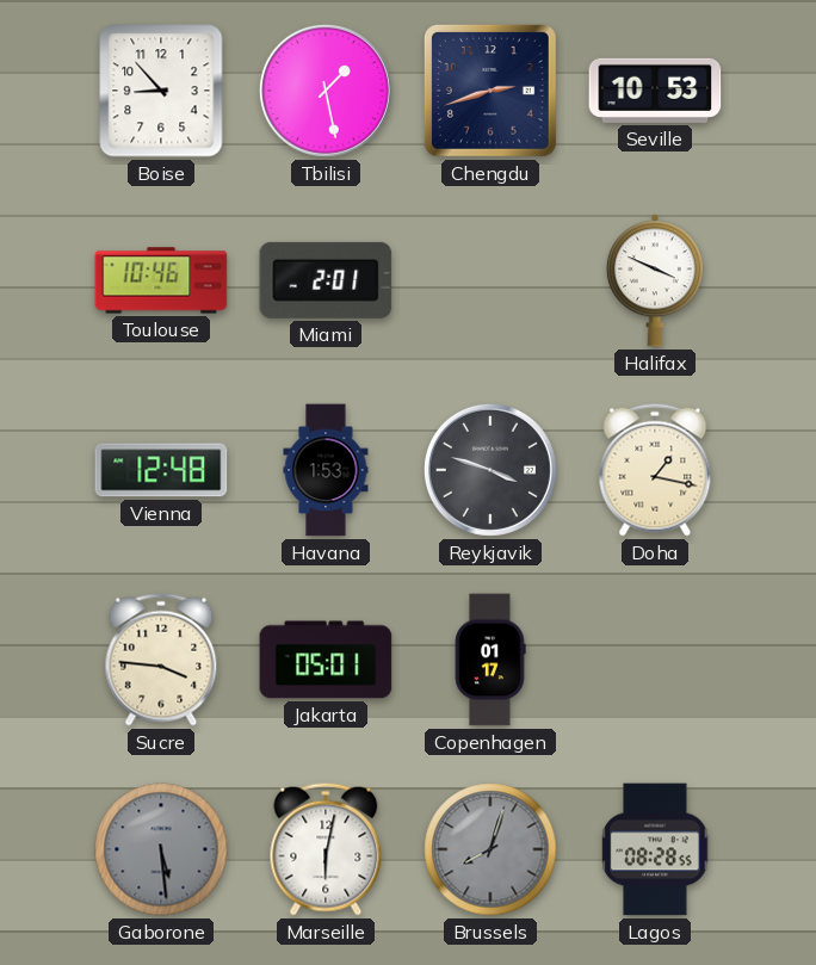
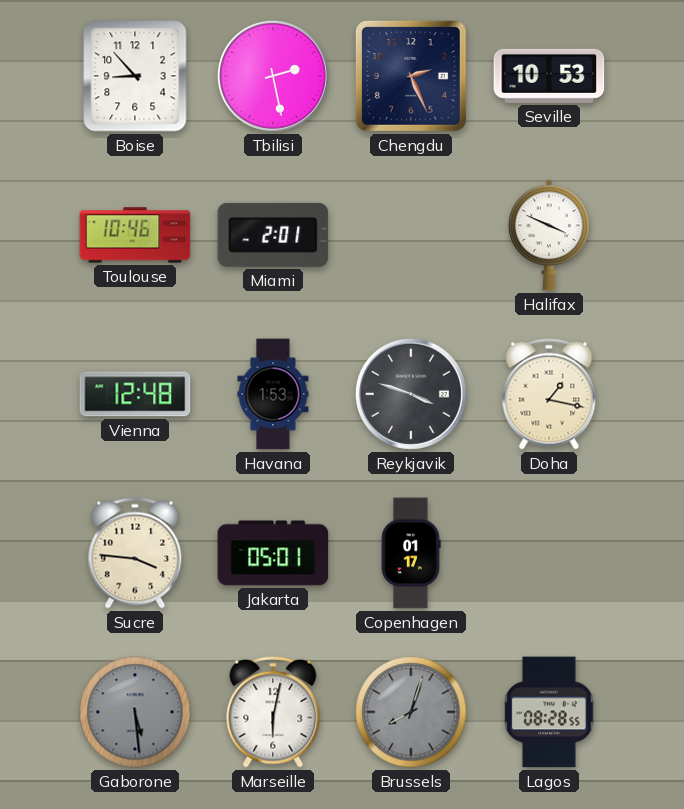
Tbilisi: 1:28 -> 2:28
Chengdu: 2:42 -> 2:26
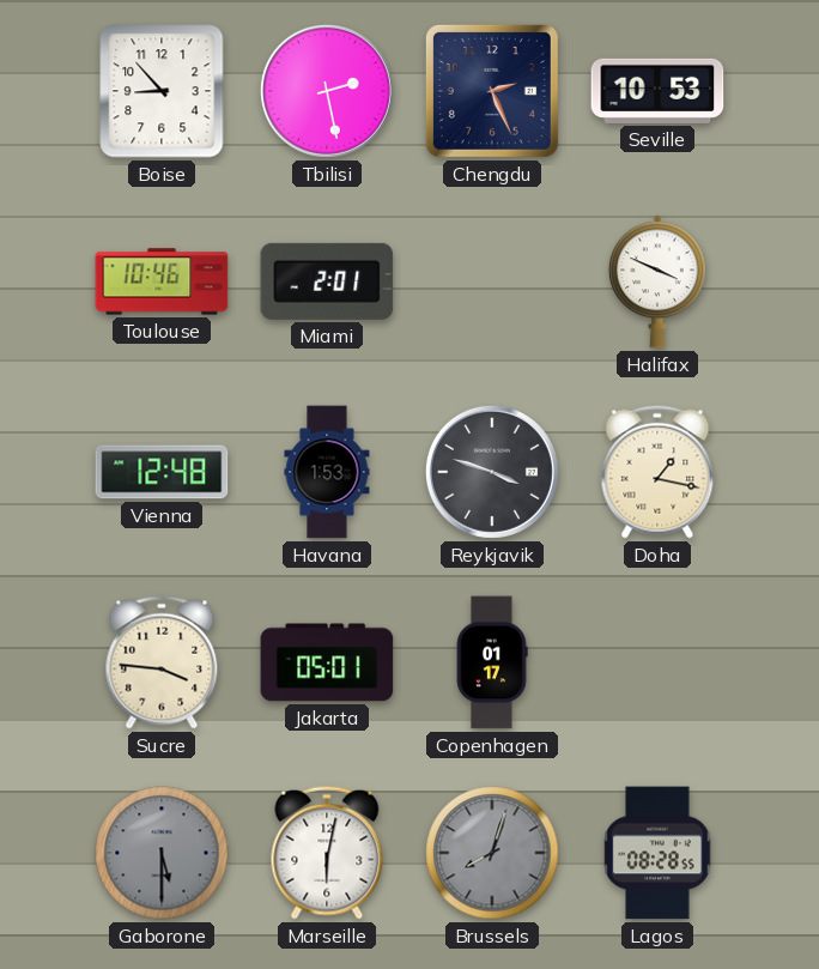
Gaborone: 5:29 -> 5:30
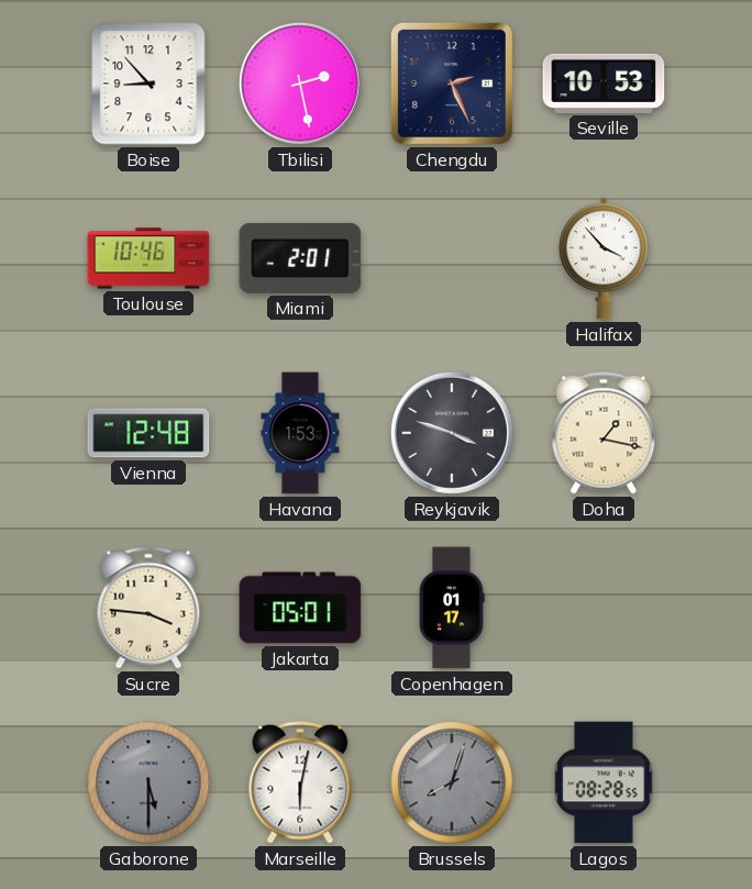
Halifax: 3:49 -> 3:53
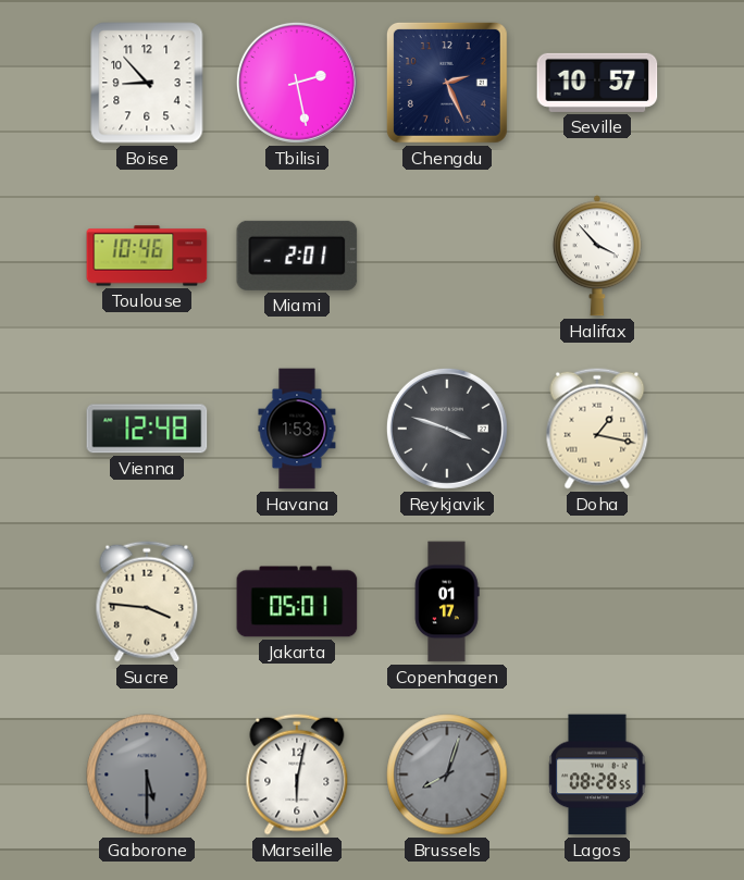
Seville: 10:53 -> 10:57
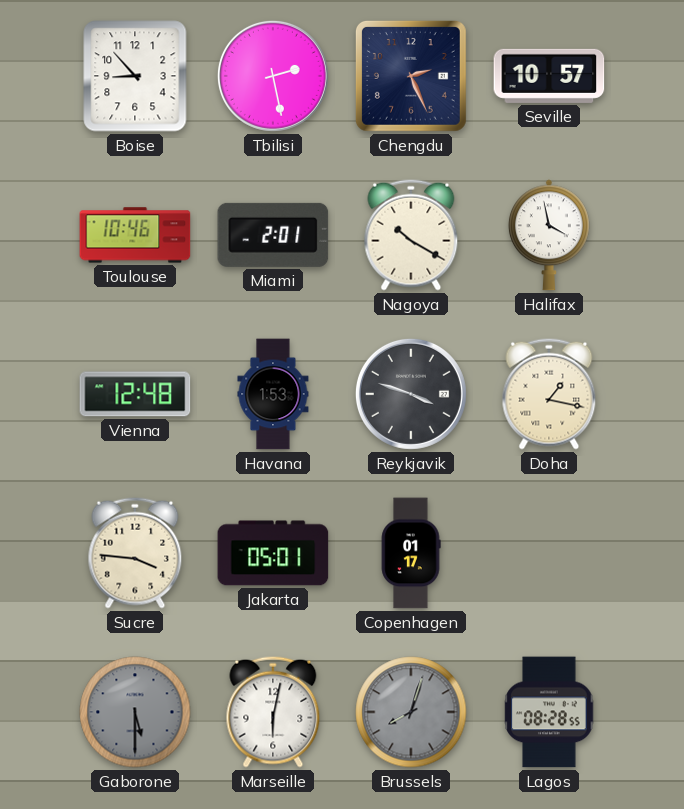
Nagoya: none -> 10:20
Halifax: 3:53 -> 3:58
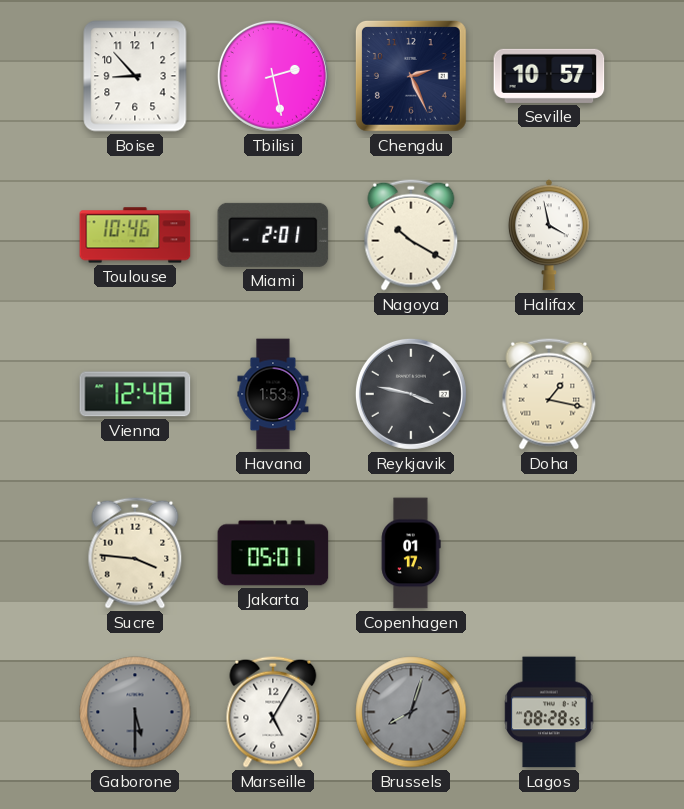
Reykjavik: 3:48 -> 3:47
Marseille: 6:02 -> 5:05
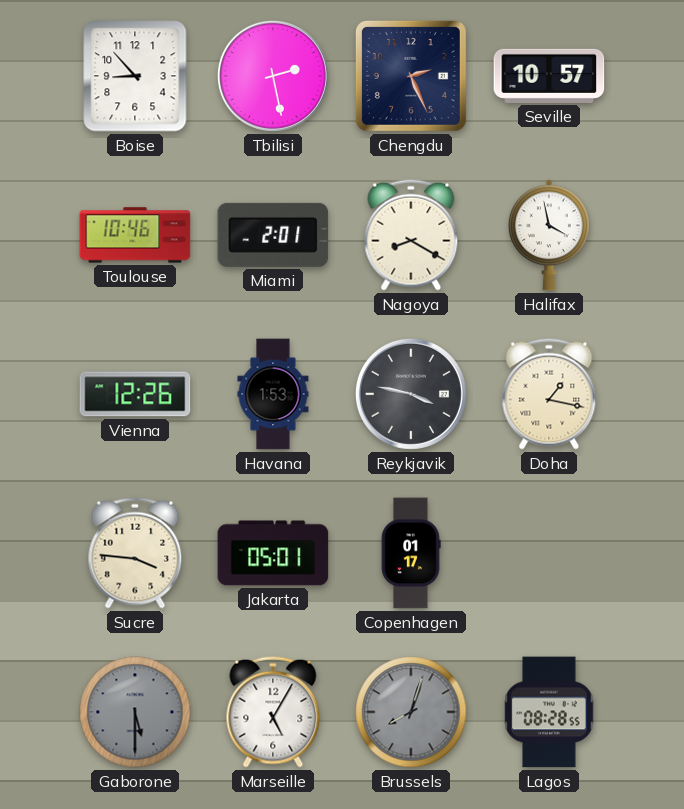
Nagoya: 10:20 -> 8:20
Vienna: 12:48 -> 12:26
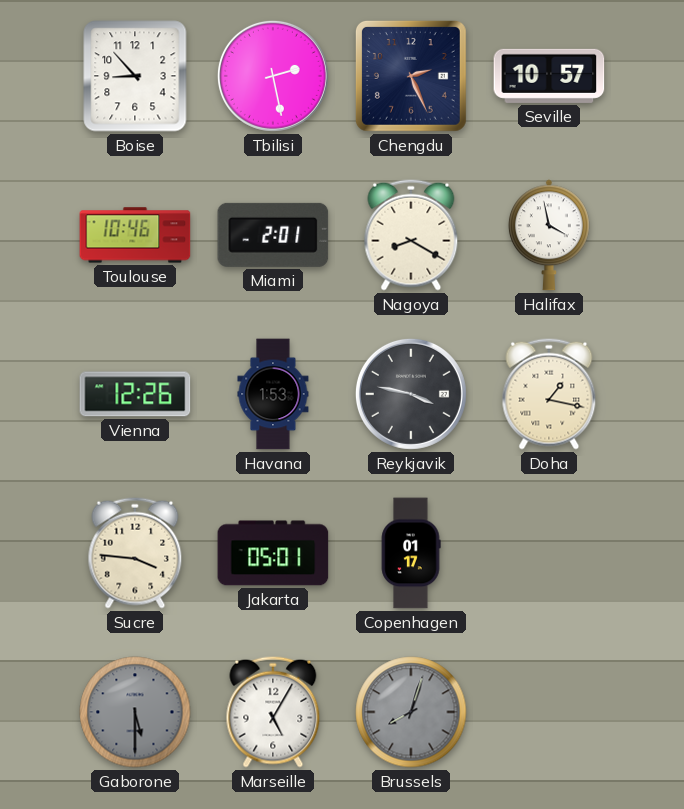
Lagos: 08:28 -> none
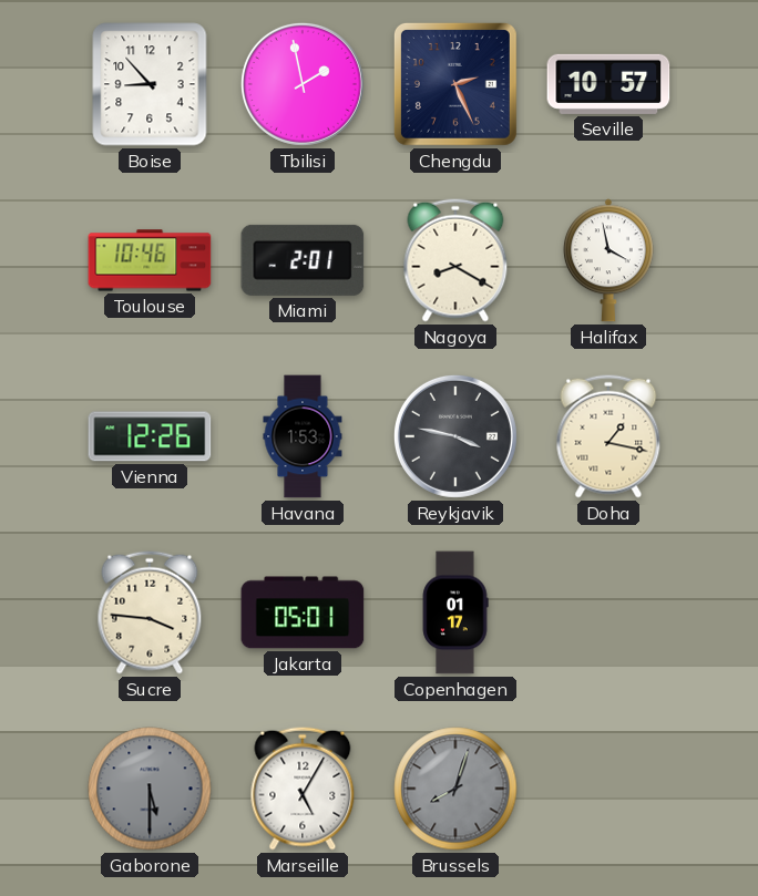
Tbilisi: 2:28 -> 1:58
